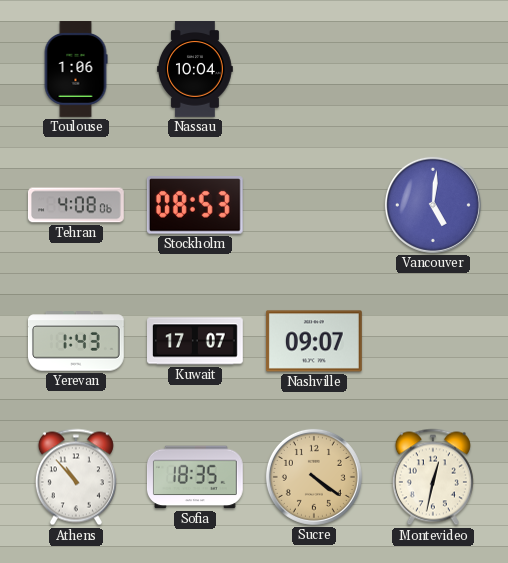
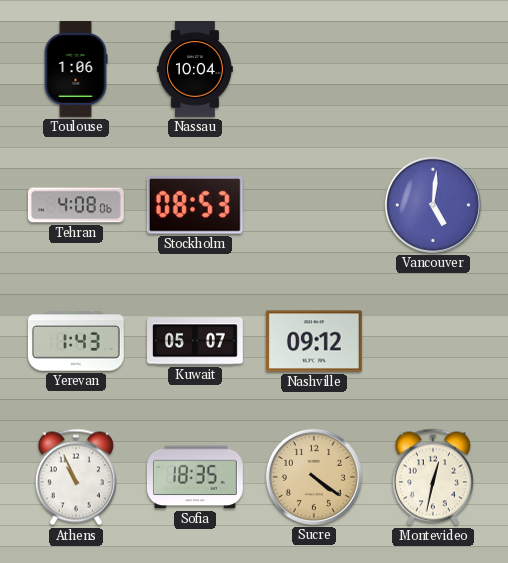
Kuwait: 17:07 -> 05:07
Nashville: 09:07 -> 09:12
Athens: 10:53 -> 10:56
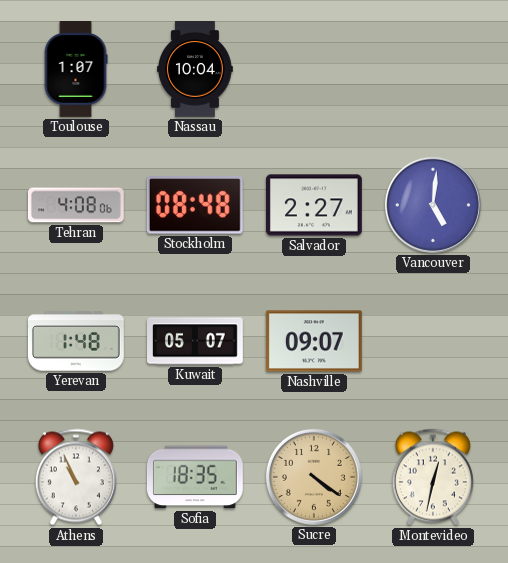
Toulouse: 1:06 -> 1:07
Stockholm: 08:53 -> 08:48
Salvador: none -> 2:27
Yerevan: 1:43 -> 1:48
Nashville: 09:12 -> 09:07
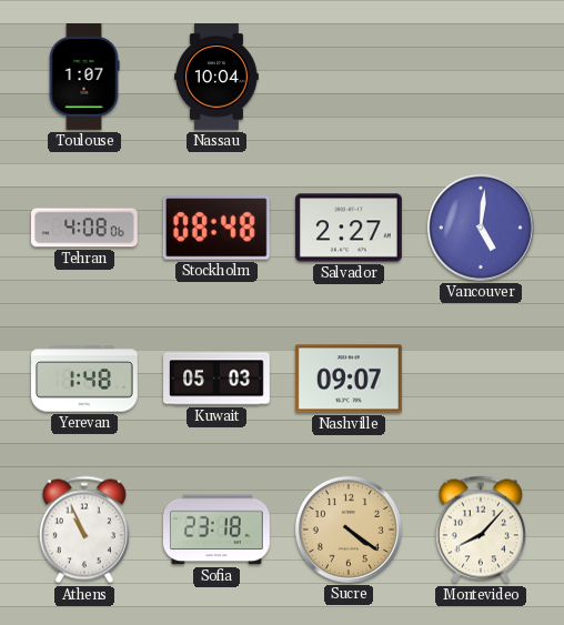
Kuwait: 05:07 -> 05:03
Sofia: 18:35 -> 23:18
Montevideo: 12:32 -> 8:07
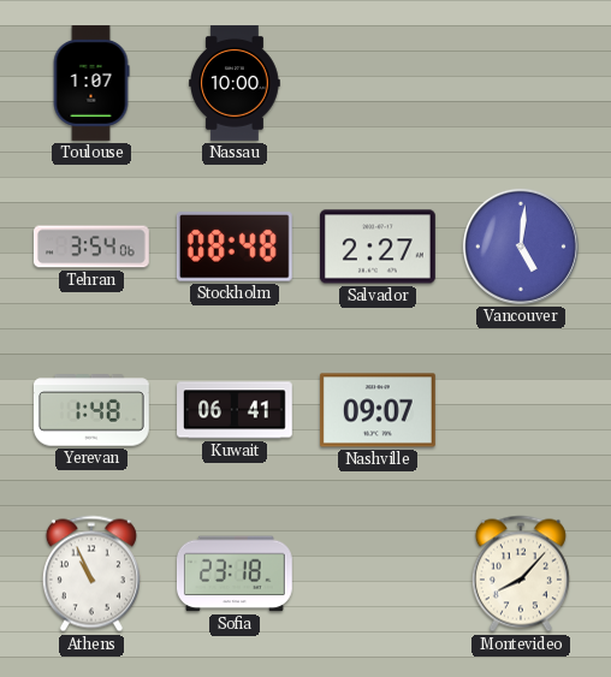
Nassau: 10:04 -> 10:00
Tehran: 4:08 -> 3:54
Kuwait: 05:03 -> 06:41
Sucre: 4:21 -> none
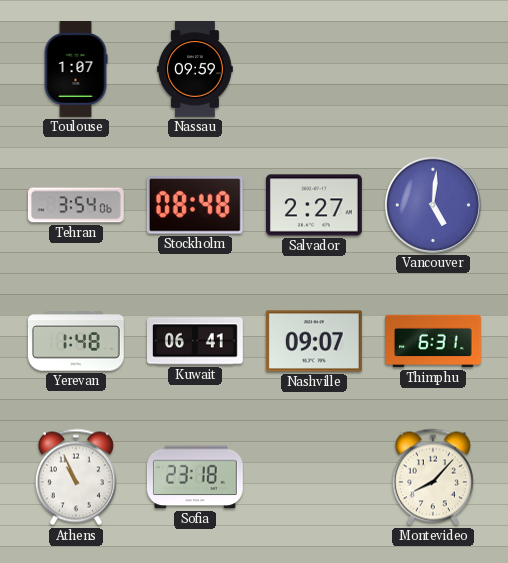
Nassau: 10:00 -> 09:59
Thimphu: none -> 6:31
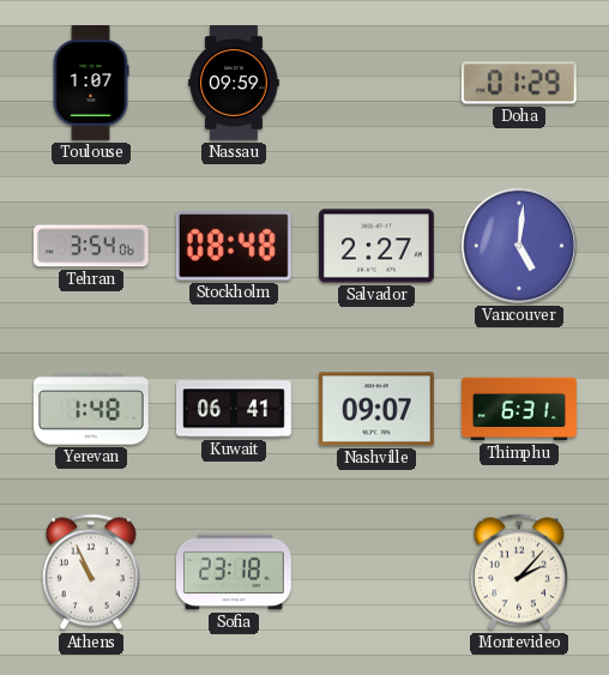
Doha: none -> 01:29
Montevideo: 8:07 -> 2:07
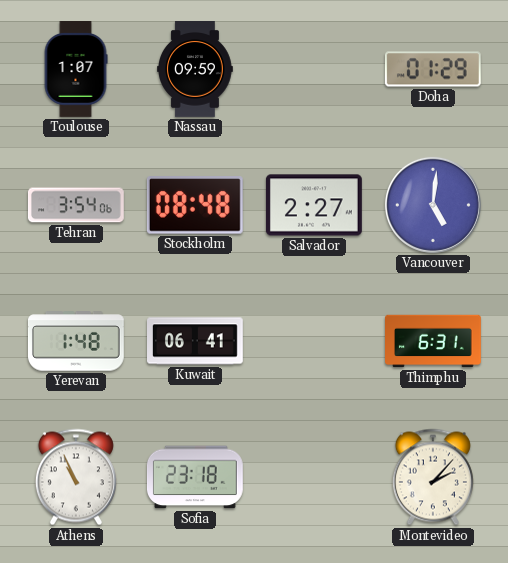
Nashville: 09:07 -> none
